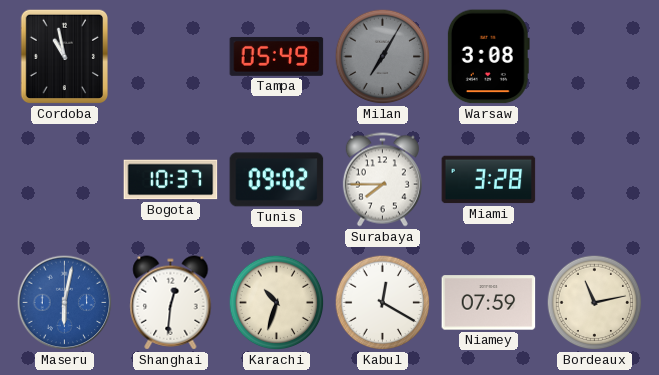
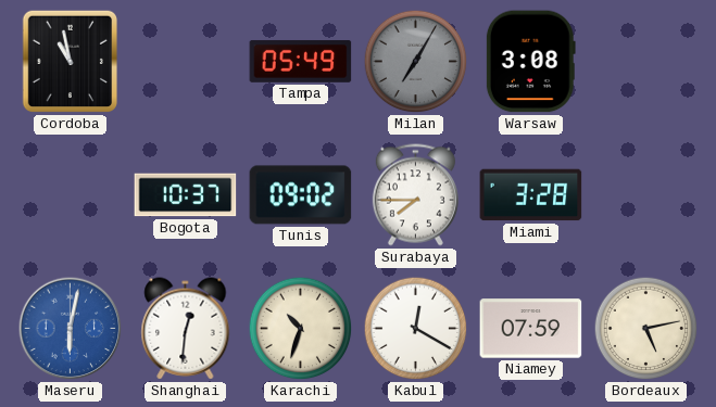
Bordeaux: 11:13 -> 5:13
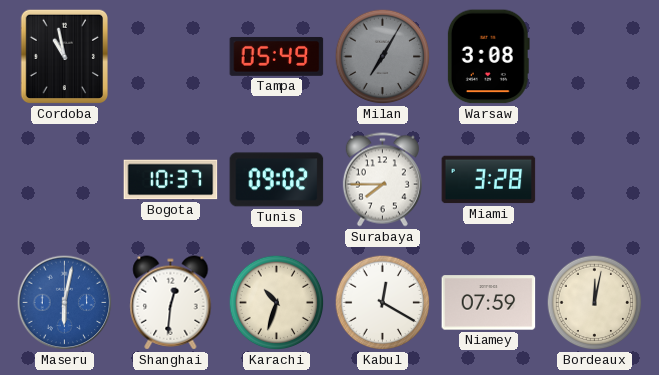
Bordeaux: 5:13 -> 12:02
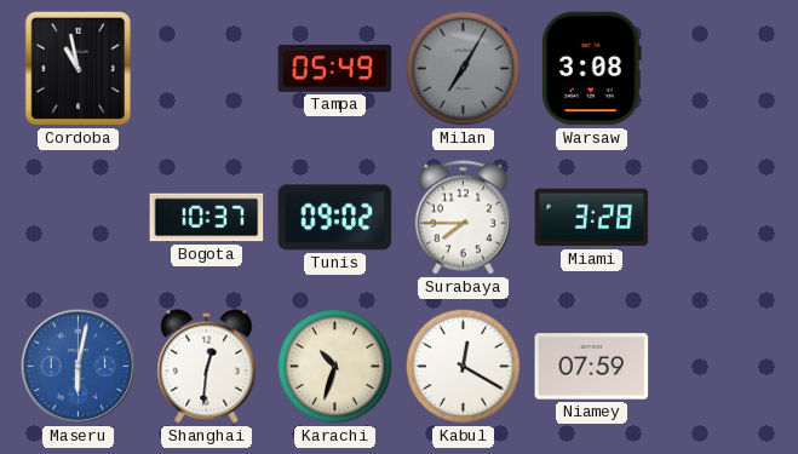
Bordeaux: 12:02 -> none
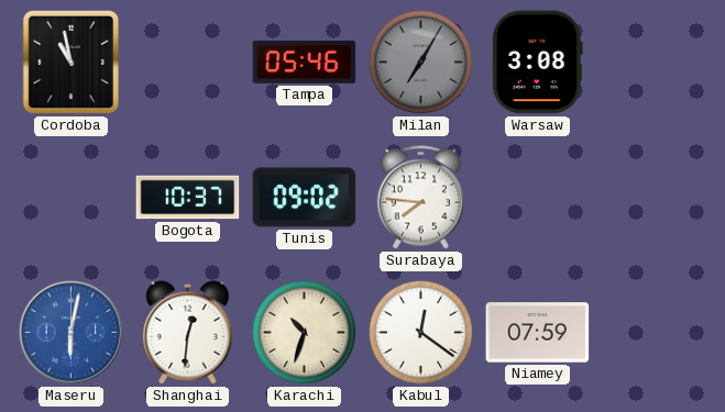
Tampa: 05:49 -> 05:46
Surabaya: 7:45 -> 7:46
Miami: 3:28 -> none
Kabul: 12:20 -> 12:21
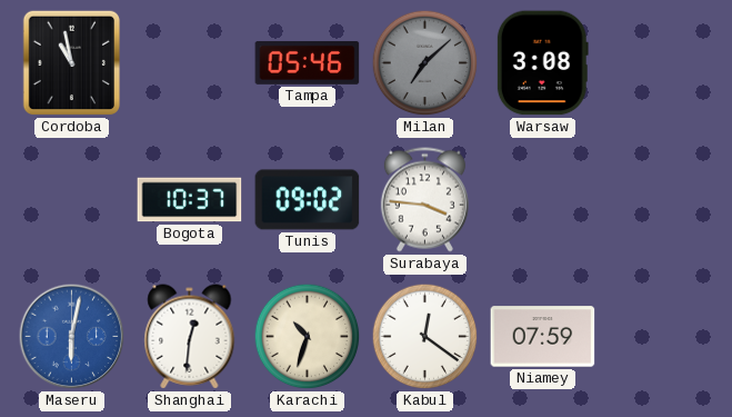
Milan: 7:05 -> 7:08
Surabaya: 7:46 -> 3:46
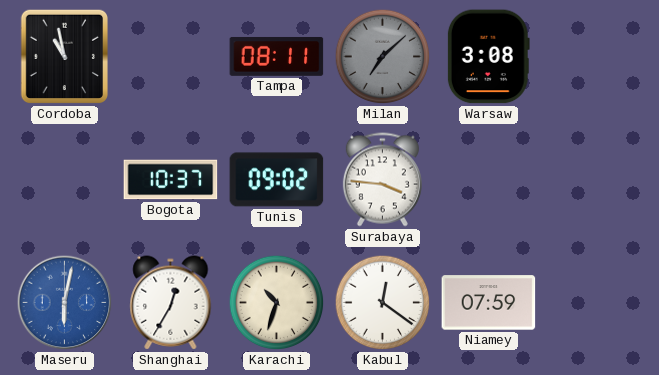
Tampa: 05:46 -> 08:11
Shanghai: 12:31 -> 12:35
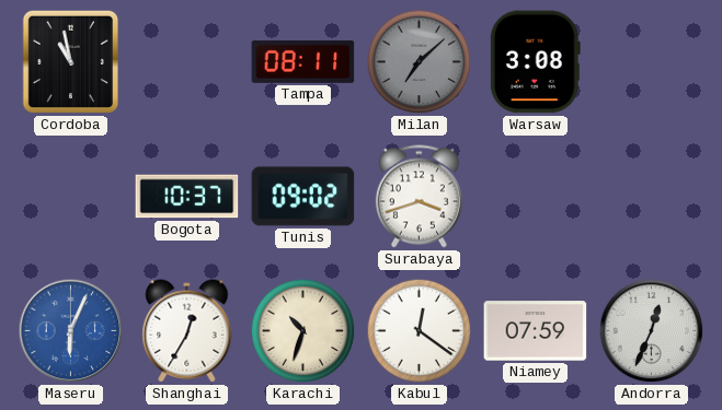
Surabaya: 3:46 -> 3:42
Maseru: 6:02 -> 6:04
Andorra: none -> 12:34
